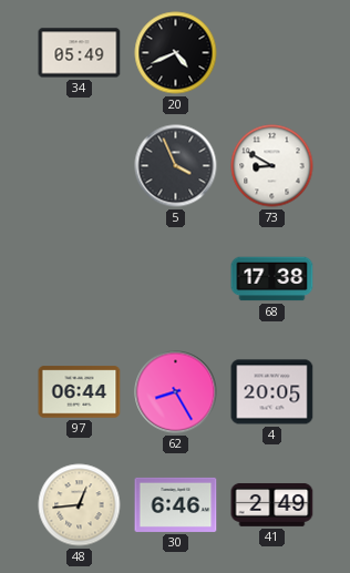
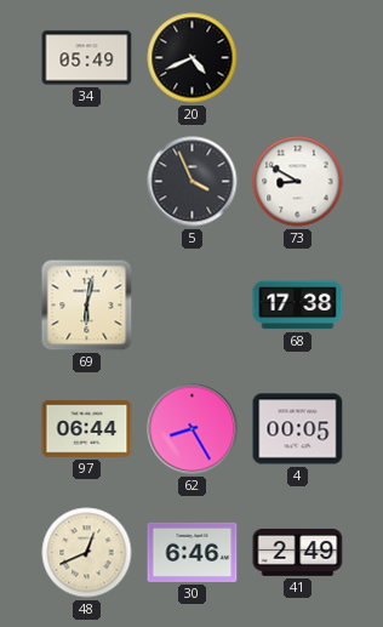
69: none -> 6:02
4: 20:05 -> 00:05
48: 12:44 -> 12:41
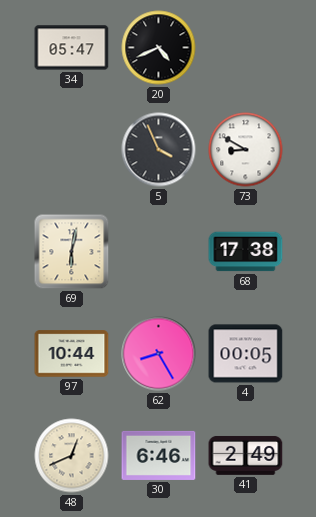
34: 05:49 -> 05:47
97: 06:44 -> 10:44
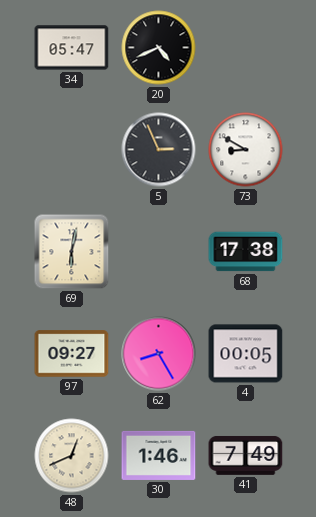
5: 3:56 -> 2:56
97: 10:44 -> 09:27
30: 6:46 -> 1:46
41: 2:49 -> 7:49
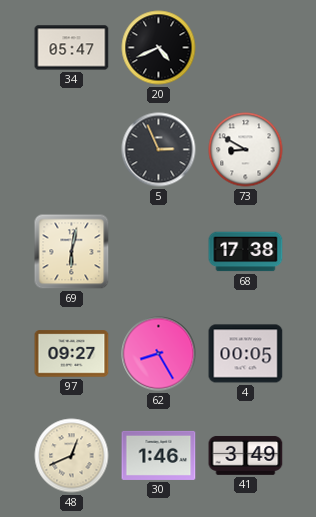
41: 7:49 -> 3:49
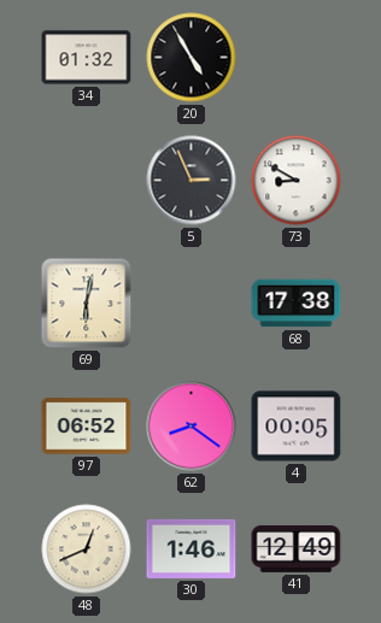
34: 05:47 -> 01:32
20: 4:41 -> 4:55
97: 09:27 -> 06:52
62: 8:25 -> 8:21
41: 3:49 -> 12:49
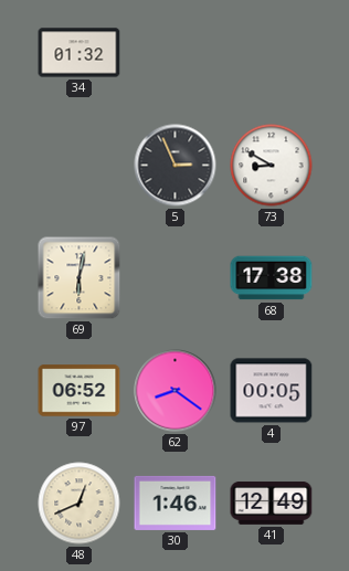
20: 4:55 -> none
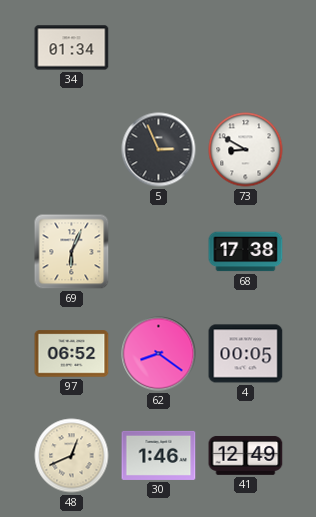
34: 01:32 -> 01:34
69: 6:02 -> 6:04
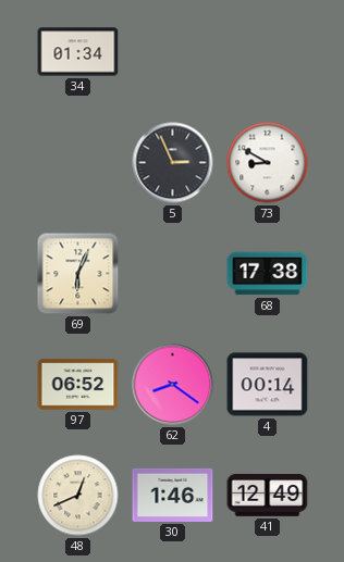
4: 00:05 -> 00:14
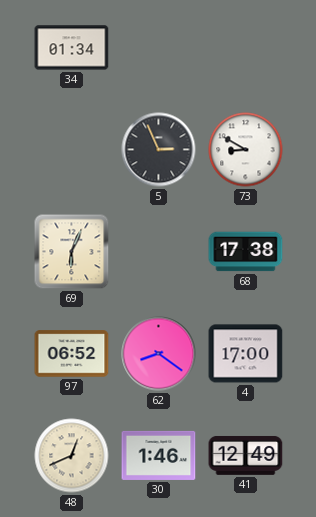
4: 00:14 -> 17:00
